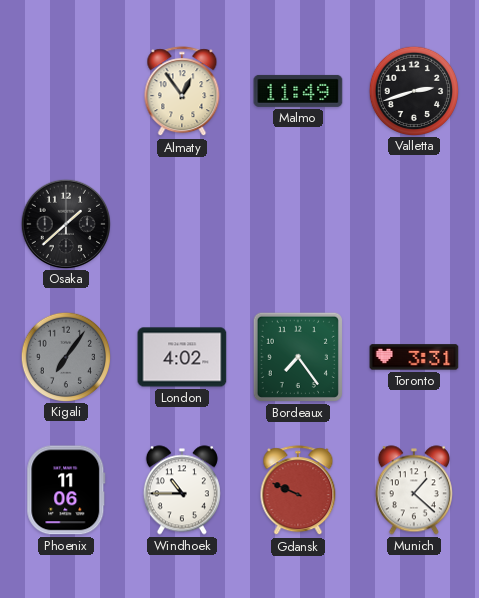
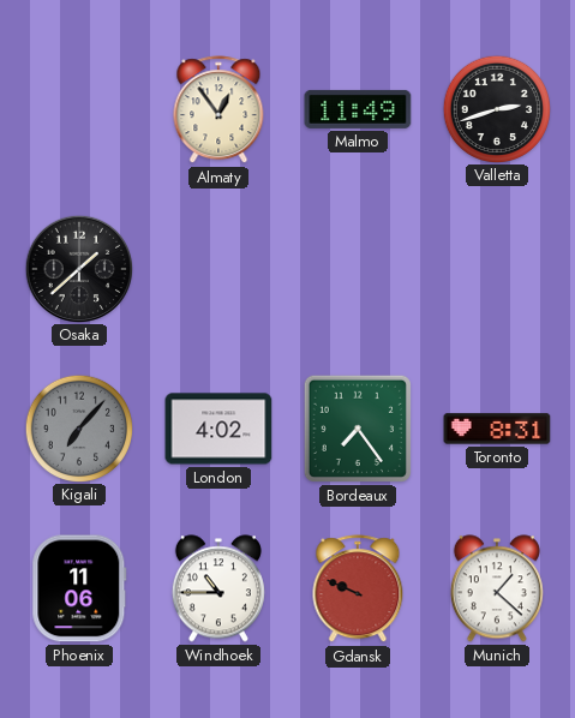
Kigali: 7:06 -> 7:07
Toronto: 3:31 -> 8:31
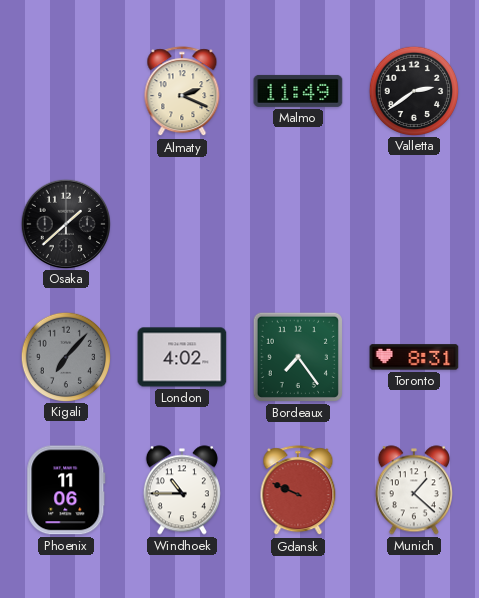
Almaty: 12:54 -> 2:19
Valletta: 2:42 -> 2:39
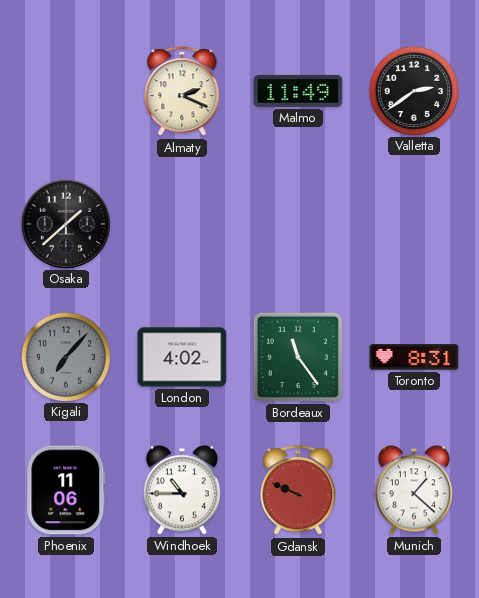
Bordeaux: 7:24 -> 11:24
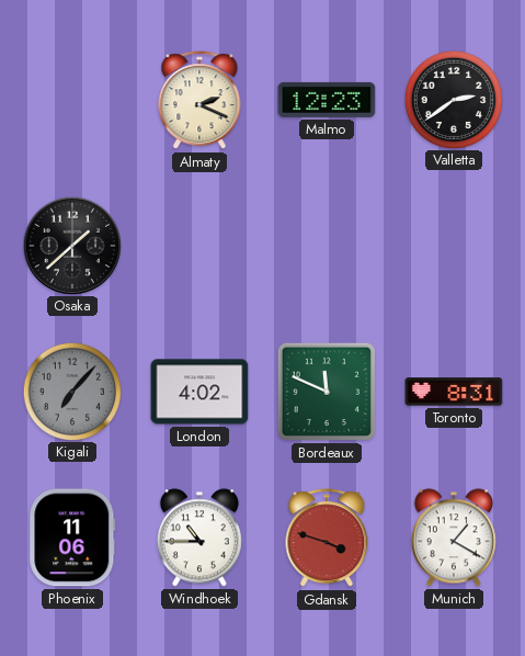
Malmo: 11:49 -> 12:23
Bordeaux: 11:24 -> 11:49
Gdansk: 9:49 -> 3:48
Munich: 1:22 -> 1:20
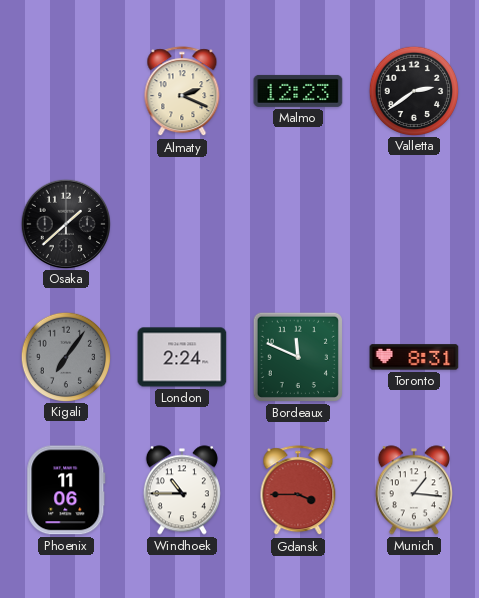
Kigali: 7:07 -> 7:06
London: 4:02 -> 2:24
Gdansk: 3:48 -> 3:45
Munich: 1:20 -> 1:16
